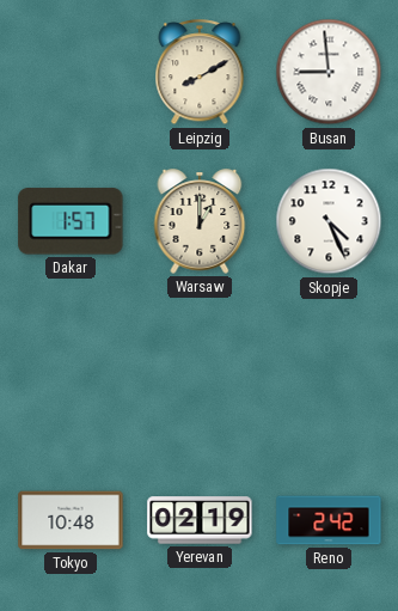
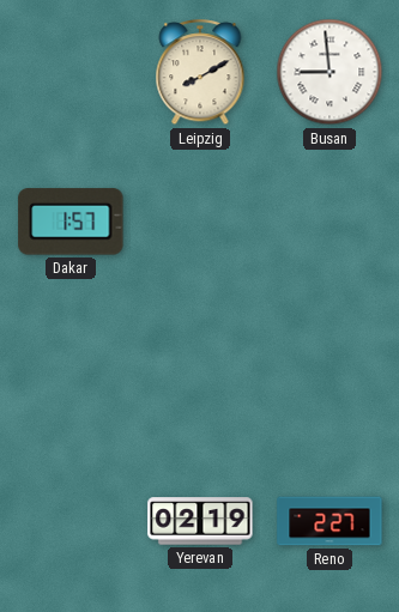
Warsaw: 1:00 -> none
Skopje: 4:26 -> none
Tokyo: 10:48 -> none
Reno: 2:42 -> 2:27
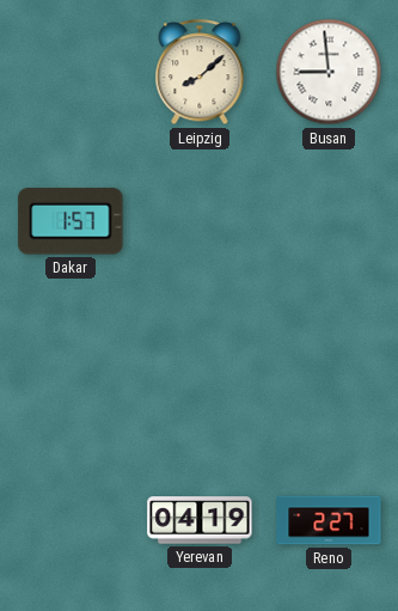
Leipzig: 8:10 -> 8:08
Yerevan: 02:19 -> 04:19
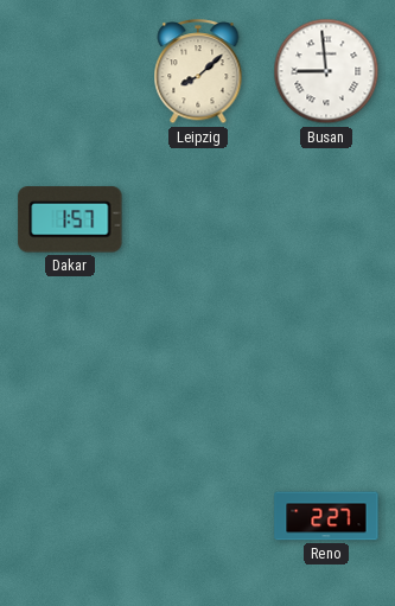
Yerevan: 04:19 -> none
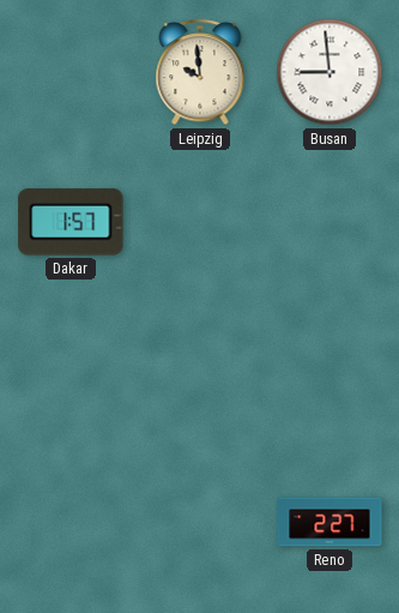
Leipzig: 8:08 -> 9:59
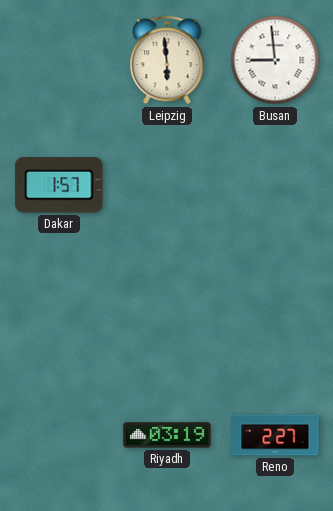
Leipzig: 9:59 -> 5:59
Riyadh: none -> 03:19
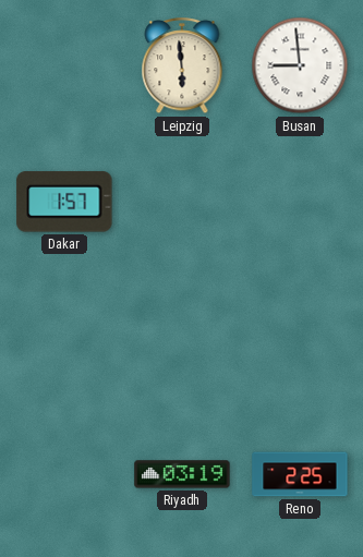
Reno: 2:27 -> 2:25
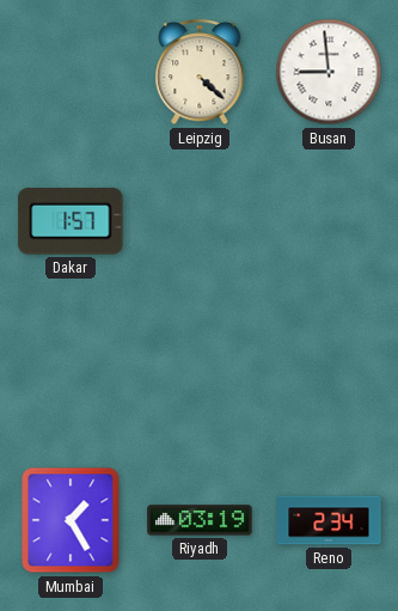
Leipzig: 5:59 -> 4:22
Mumbai: none -> 1:25
Reno: 2:25 -> 2:34
